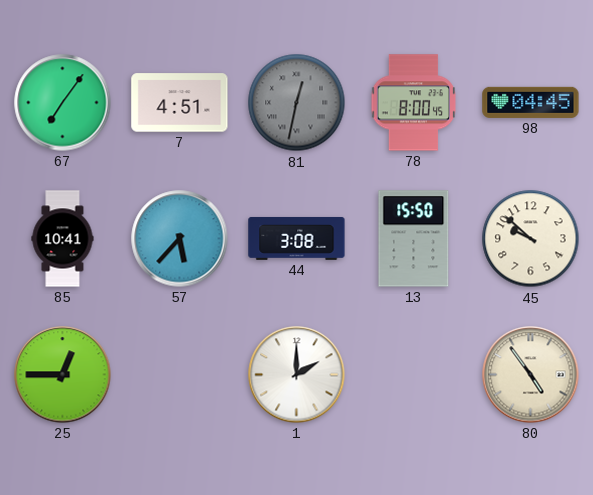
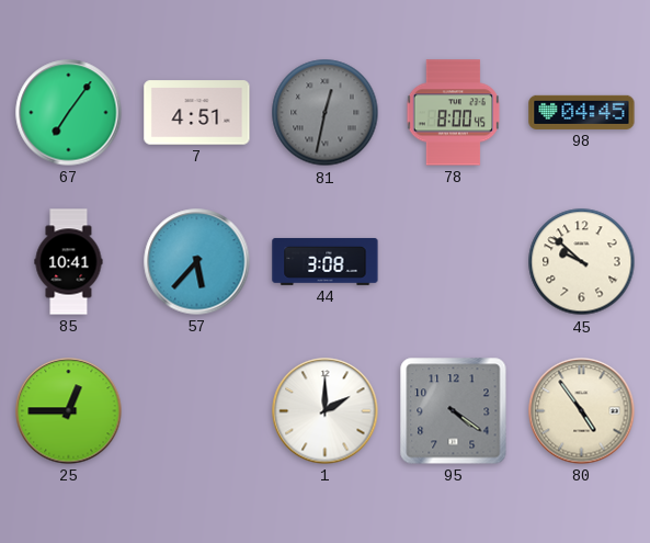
13: 15:50 -> none
95: none -> 4:21
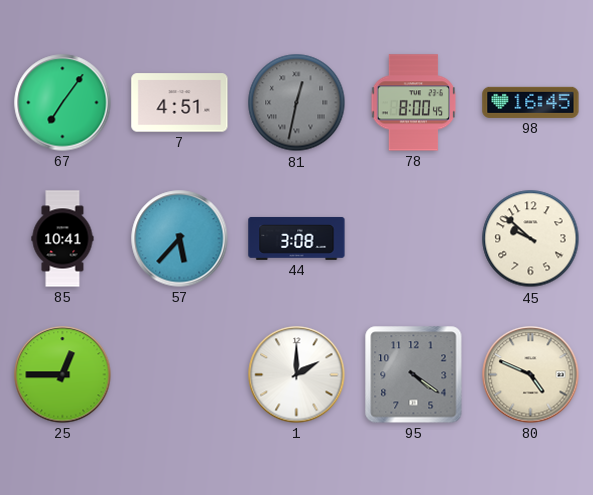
98: 04:45 -> 16:45
80: 4:54 -> 4:49
